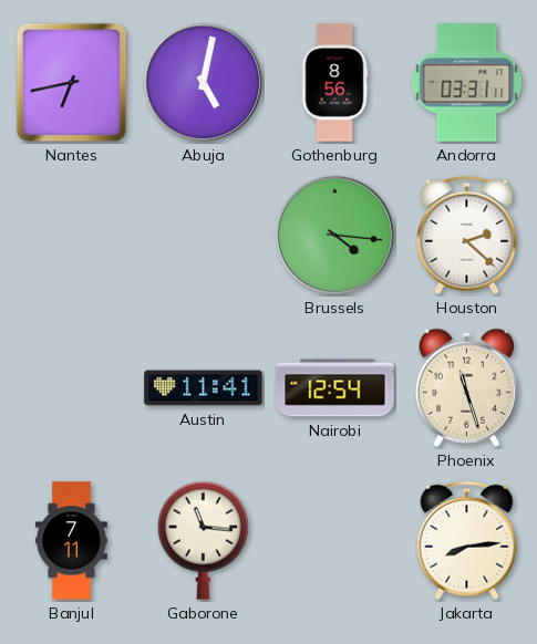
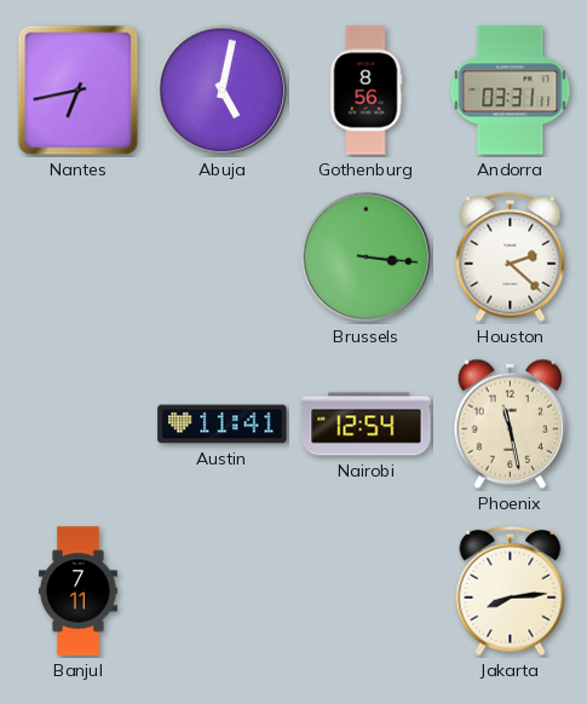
Brussels: 4:16 -> 3:16
Phoenix: 11:27 -> 11:28
Gaborone: 11:16 -> none
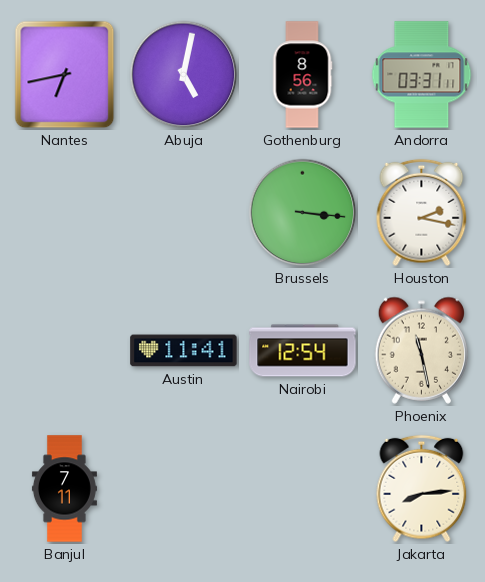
Houston: 2:22 -> 2:17
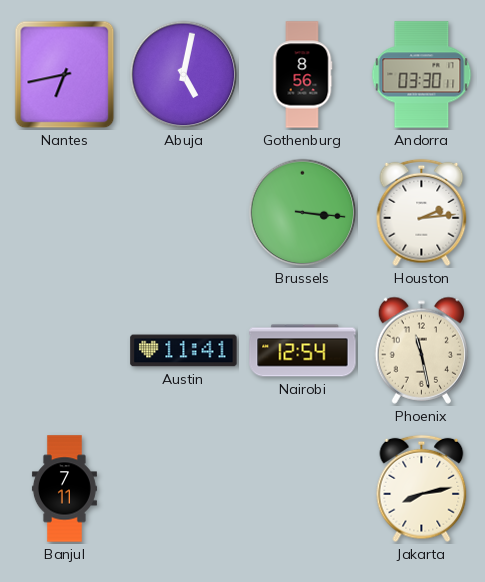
Andorra: 03:31 -> 03:30
Houston: 2:17 -> 2:14
Jakarta: 8:14 -> 8:13
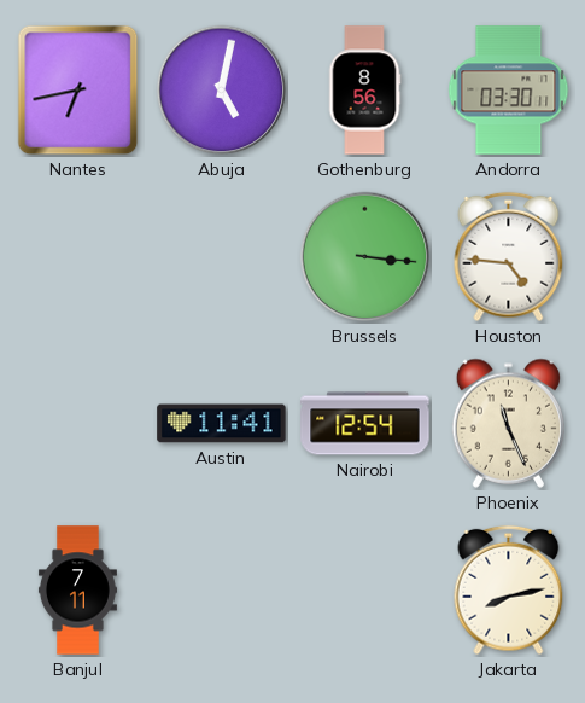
Houston: 2:14 -> 4:46
Phoenix: 11:28 -> 11:26
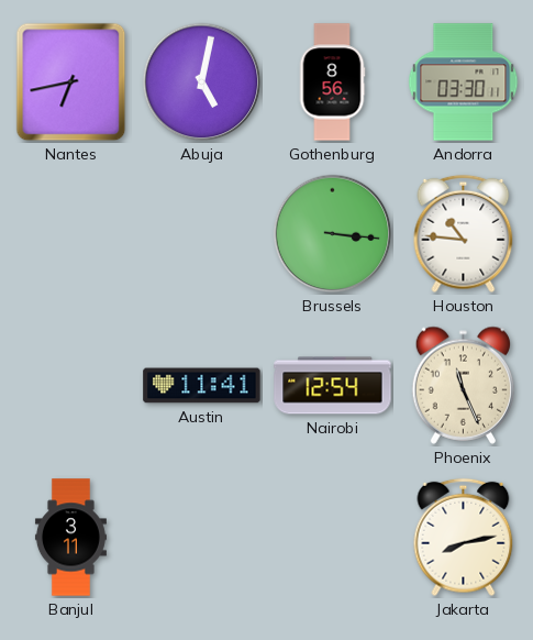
Houston: 4:46 -> 10:46
Banjul: 7:11 -> 3:11
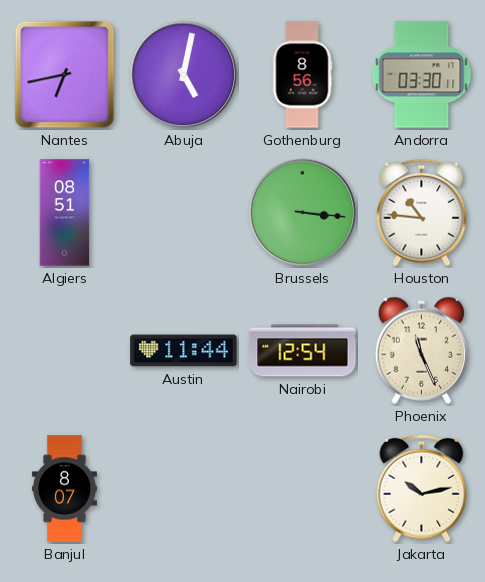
Algiers: none -> 08:51
Austin: 11:41 -> 11:44
Banjul: 3:11 -> 8:07
Jakarta: 8:13 -> 10:13
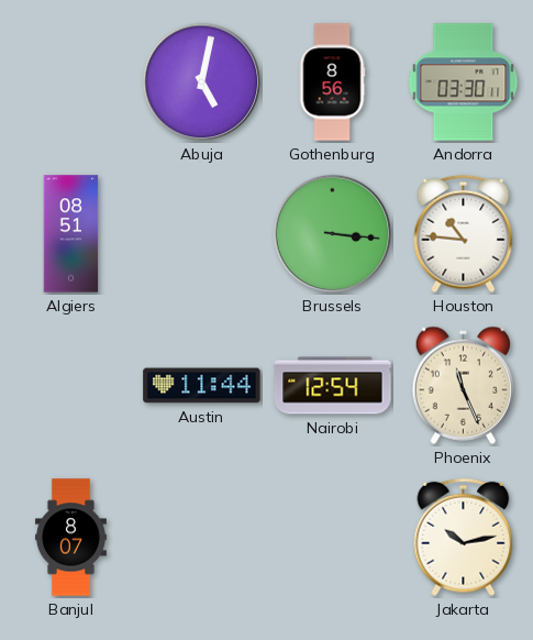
Nantes: 6:43 -> none
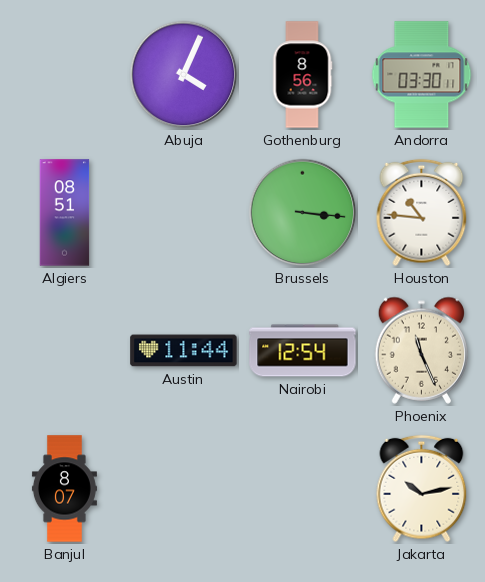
Abuja: 5:02 -> 4:04
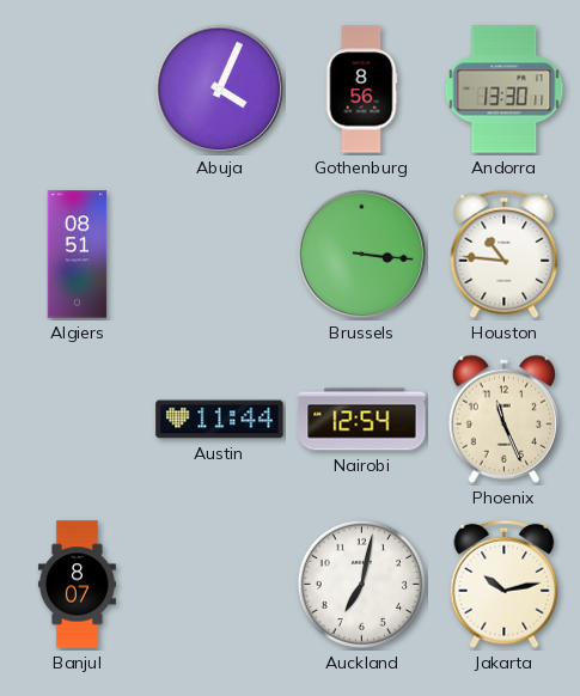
Andorra: 03:30 -> 13:30
Auckland: none -> 7:02
